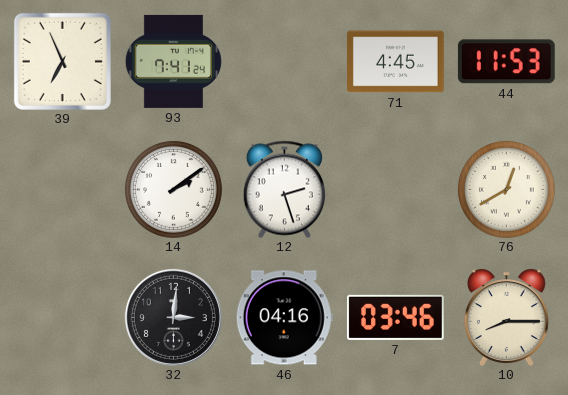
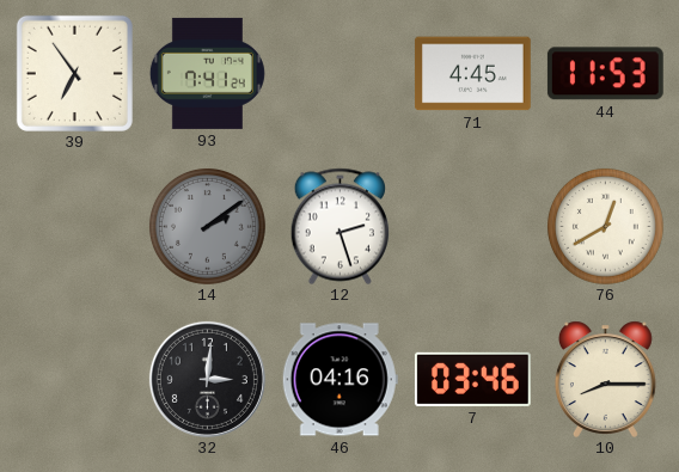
39: 6:56 -> 6:54
14 dial: white -> grey
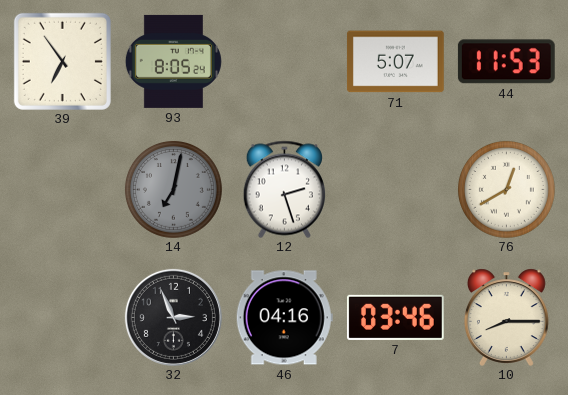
93: 7:41 -> 8:05
71: 4:45 -> 5:07
14: 2:09 -> 7:02
32: 3:01 -> 2:56
